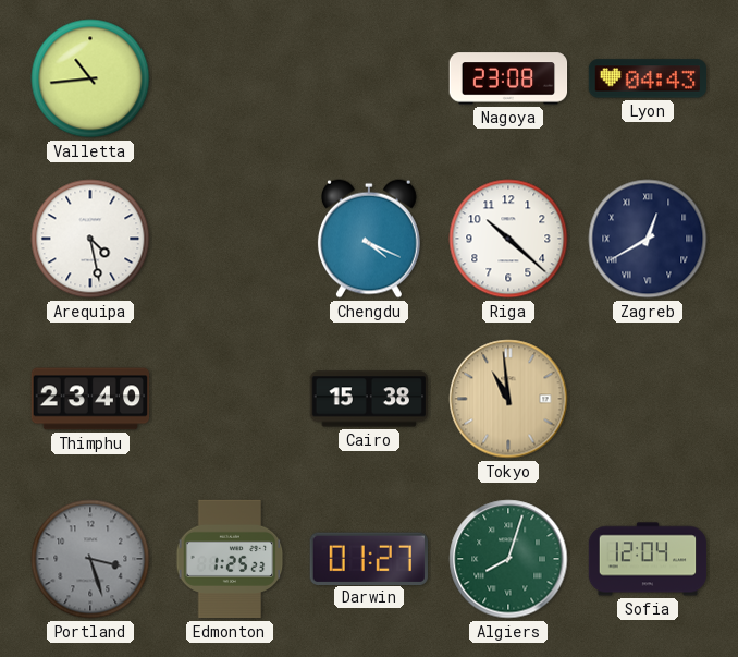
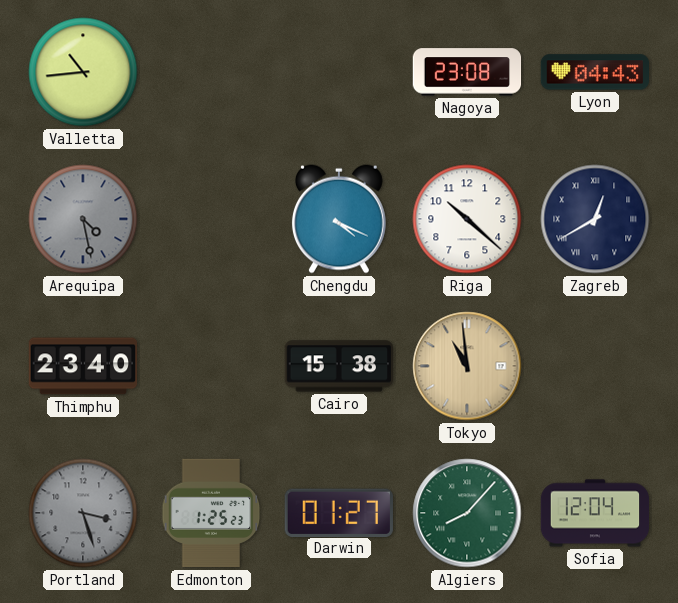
Arequipa dial: white -> grey
Algiers: 8:03 -> 8:07
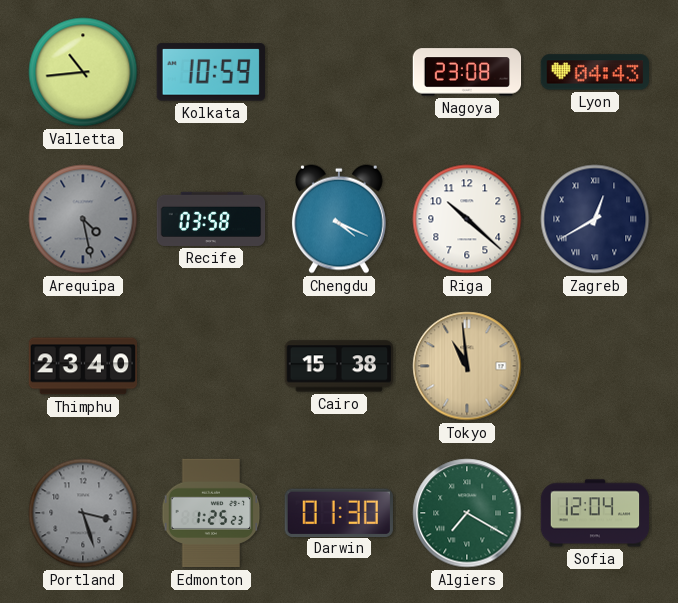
Kolkata: none -> 10:59
Recife: none -> 03:58
Darwin: 01:27 -> 01:30
Algiers: 8:07 -> 7:20
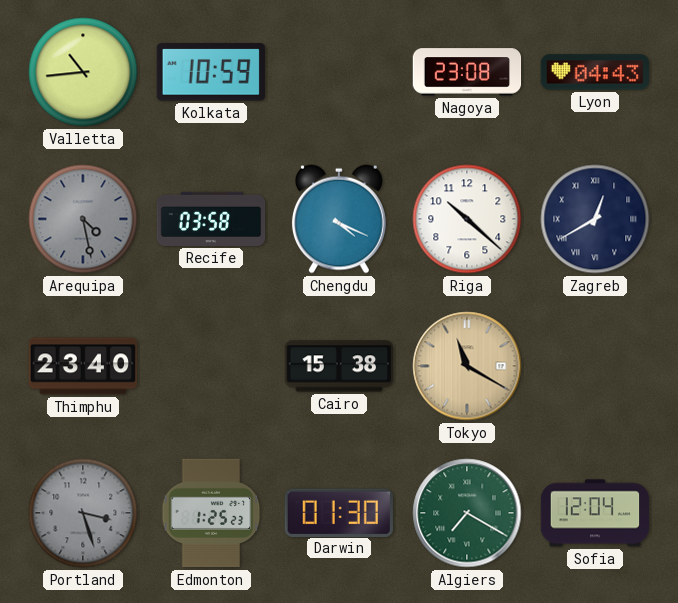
Tokyo: 10:59 -> 11:20
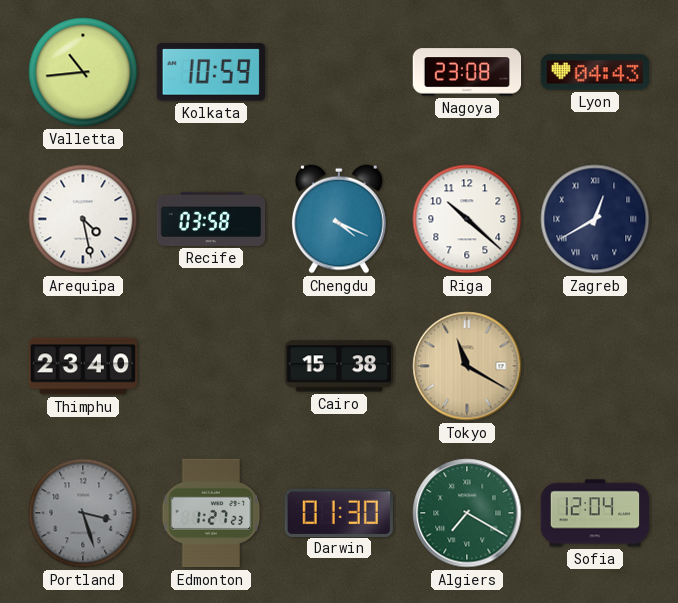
Arequipa dial: grey -> white
Edmonton: 1:25 -> 1:27
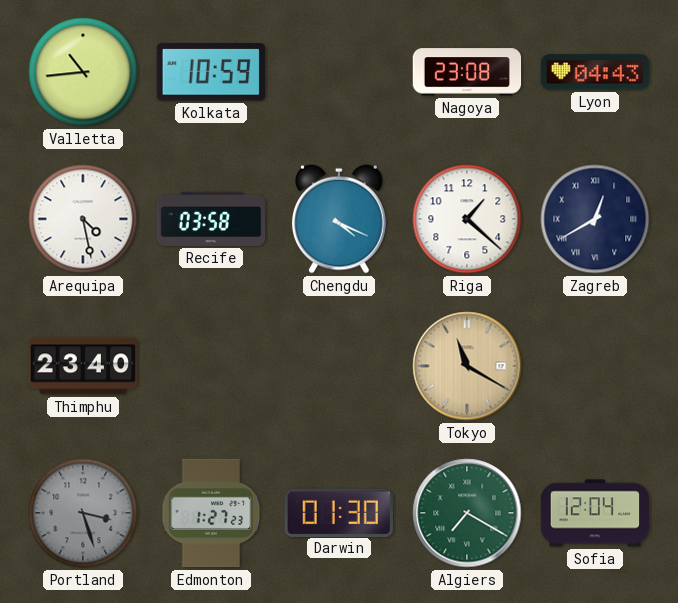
Riga: 10:22 -> 1:22
Cairo: 15:38 -> none
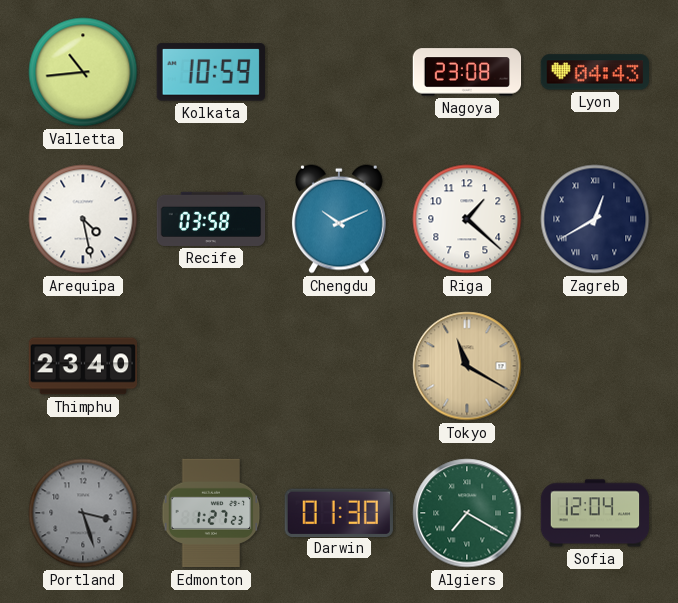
Chengdu: 4:19 -> 10:11
